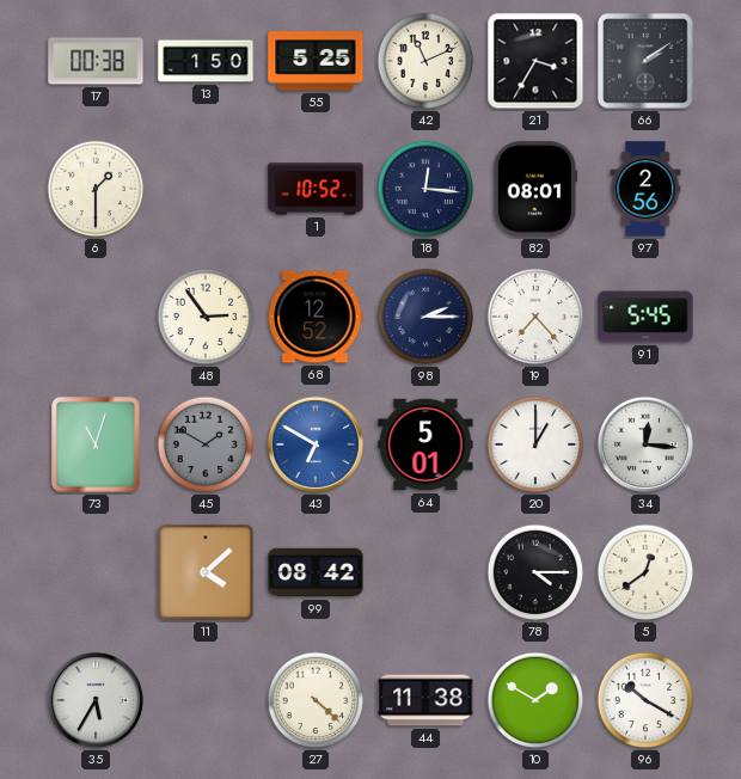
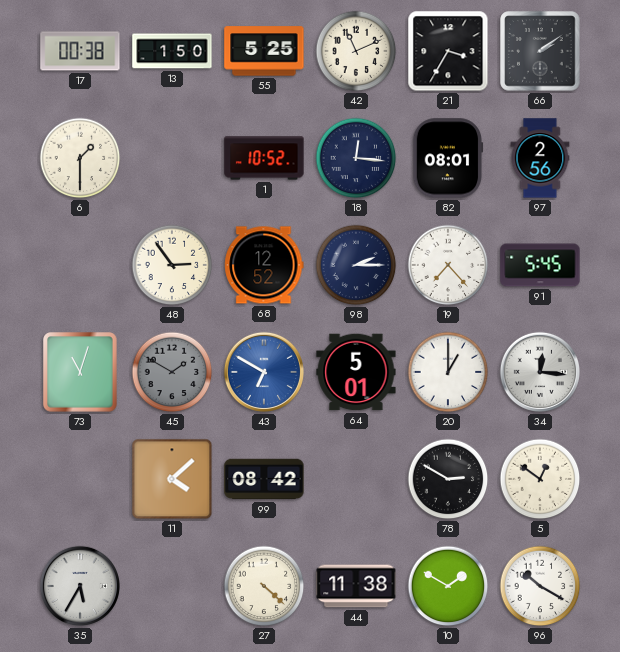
78: 4:15 -> 2:50
5: 12:39 -> 12:51
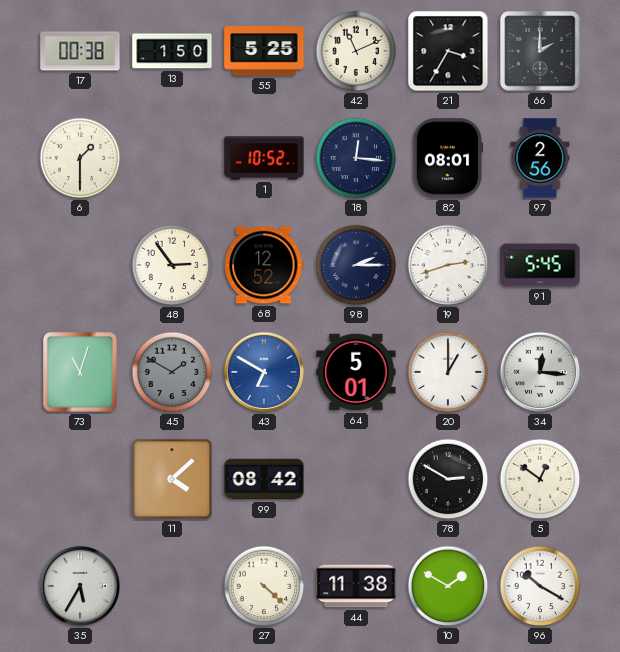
66: 2:09 -> 2:00
19: 7:23 -> 2:42
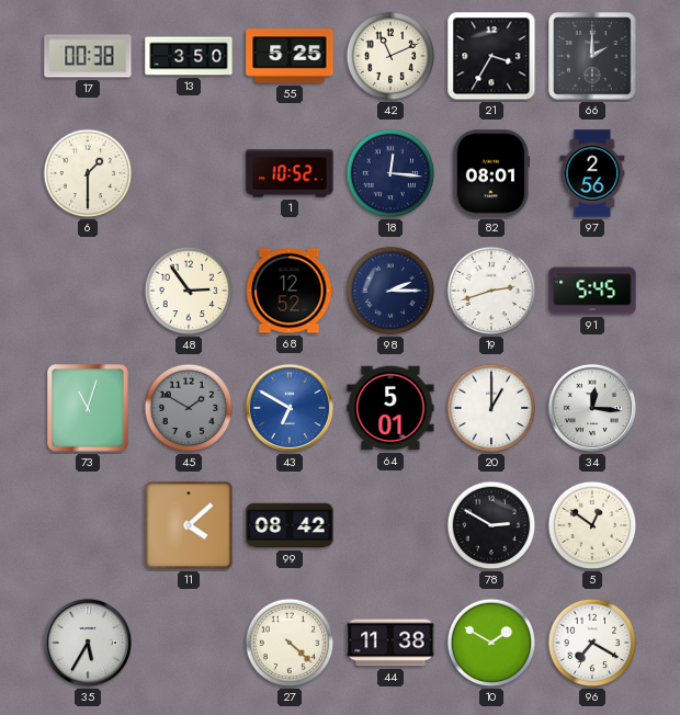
13: 1:50 -> 3:50
96: 10:20 -> 7:20
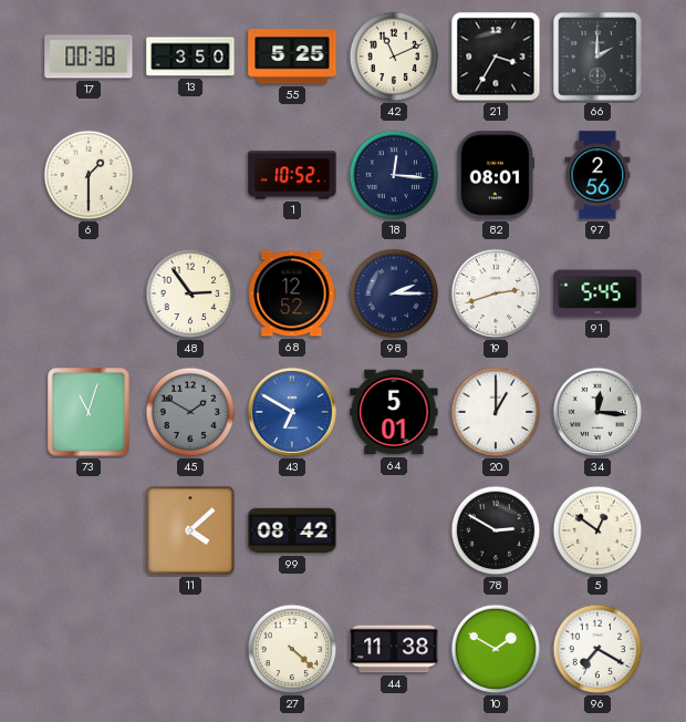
35: 5:35 -> none
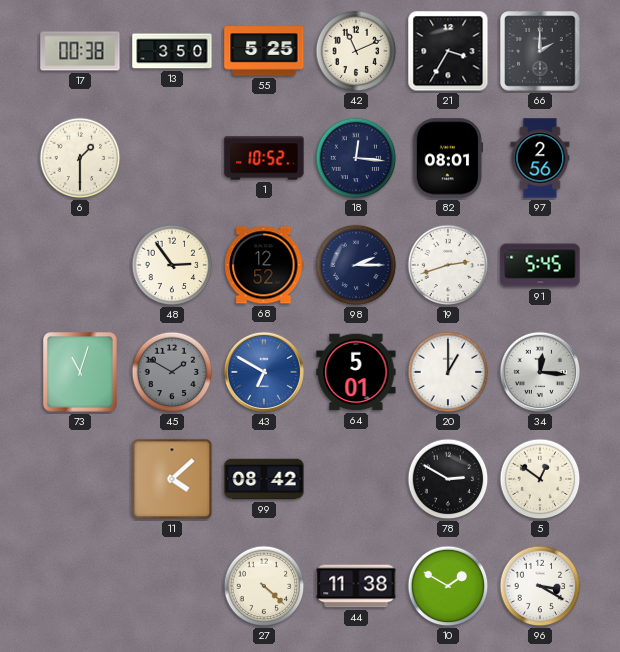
96: 7:20 -> 3:20
